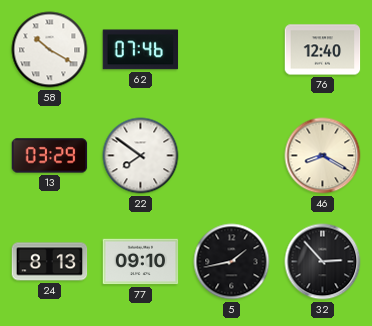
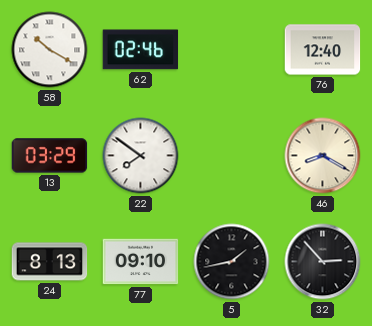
62: 07:46 -> 02:46
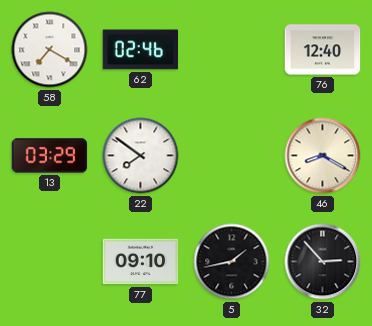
58: 10:20 -> 7:20
24: 8:13 -> none
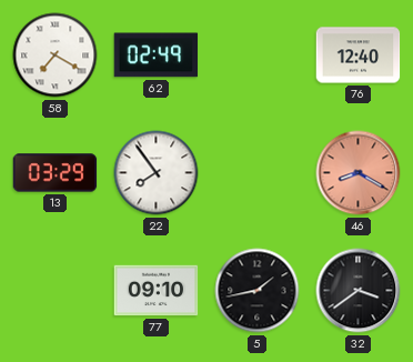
62: 02:46 -> 02:49
22: 7:51 -> 7:54
46 dial: cream -> salmon
32: 2:53 -> 3:39
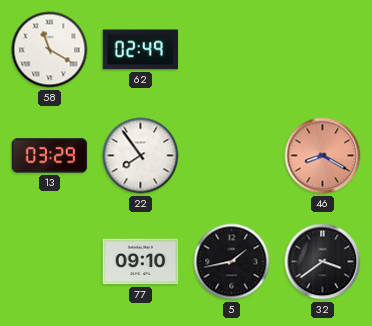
58: 7:20 -> 11:20
76: 12:40 -> none
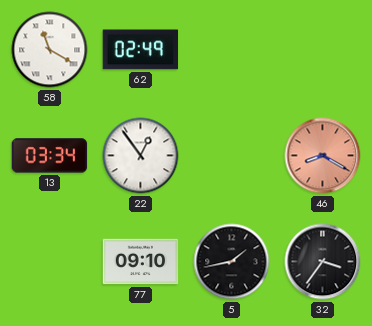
13: 03:29 -> 03:34
22: 7:54 -> 12:54
32: 3:39 -> 3:36
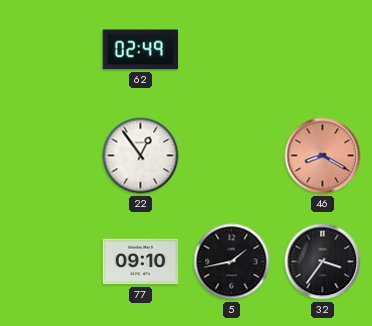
58: 11:20 -> none
13: 03:34 -> none
